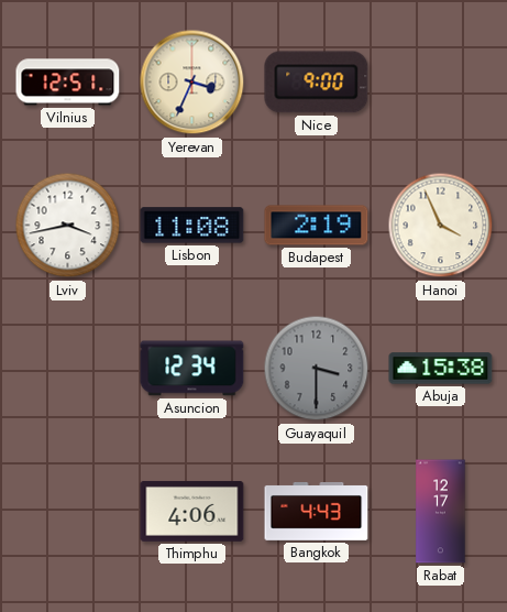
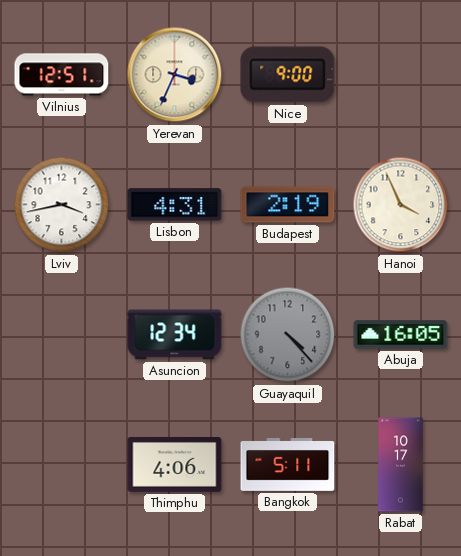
Lisbon: 11:08 -> 4:31
Guayaquil: 3:30 -> 4:23
Abuja: 15:38 -> 16:05
Bangkok: 4:43 -> 5:11
Rabat: 12:17 -> 10:17
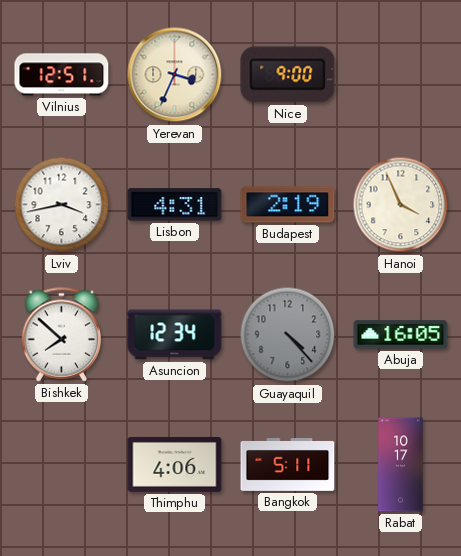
Bishkek: none -> 7:52
